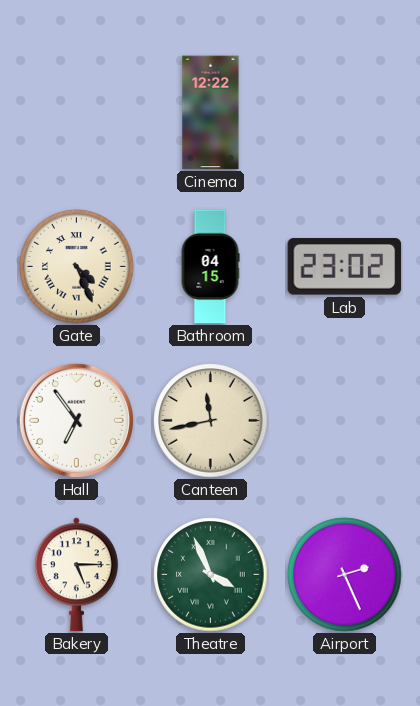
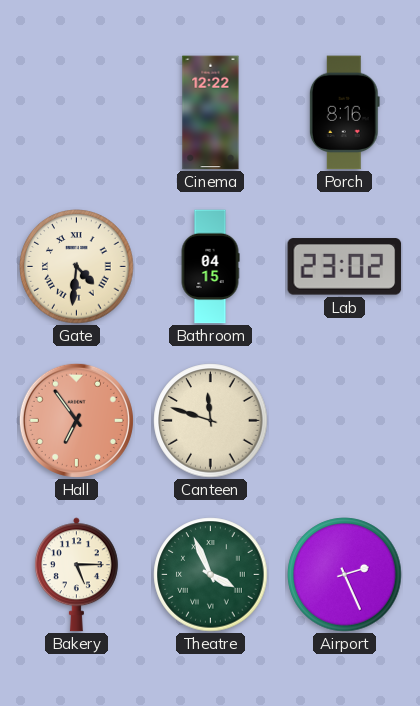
Porch: none -> 8:16
Gate: 4:26 -> 4:31
Hall dial: white -> salmon
Canteen: 11:43 -> 11:48
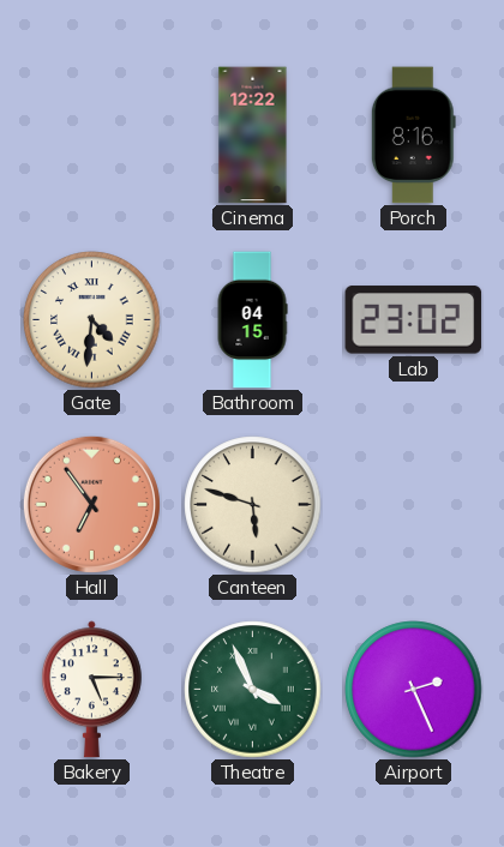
Canteen: 11:48 -> 5:48
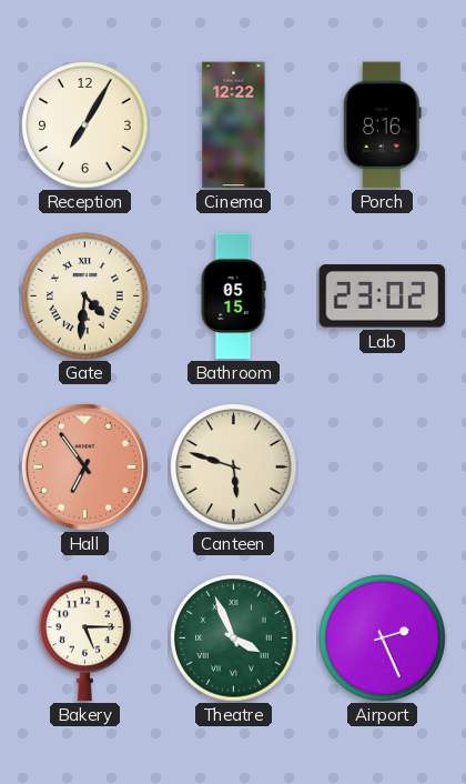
Reception: none -> 7:05
Bathroom: 04:15 -> 05:15
